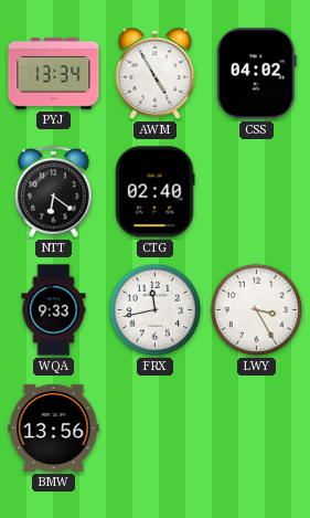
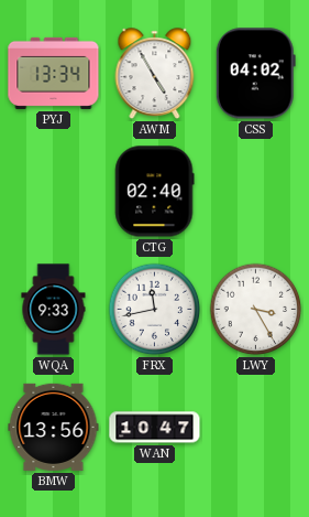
NTT: 6:21 -> none
WAN: none -> 10:47
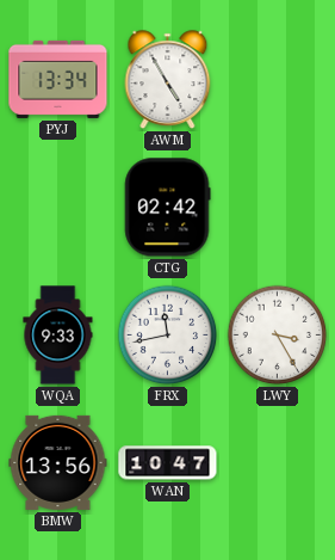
CSS: 04:02 -> none
CTG: 02:40 -> 02:42
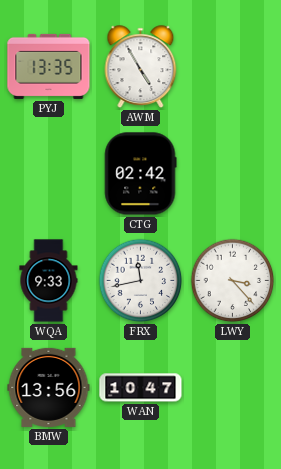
PYJ: 13:34 -> 13:35
LWY: 3:25 -> 3:23
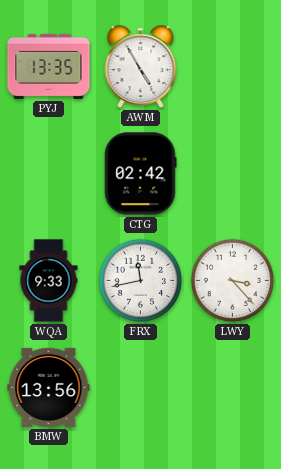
WAN: 10:47 -> none
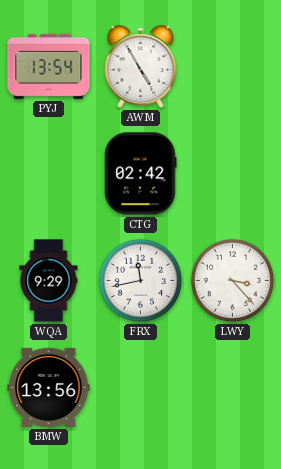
PYJ: 13:35 -> 13:54
WQA: 9:33 -> 9:29
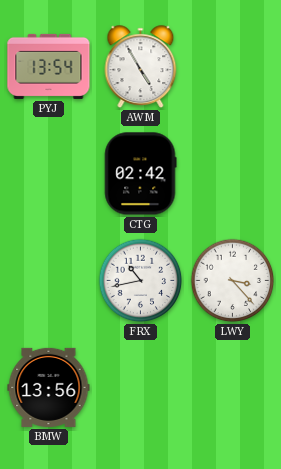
WQA: 9:29 -> none
FRX: 11:43 -> 10:43
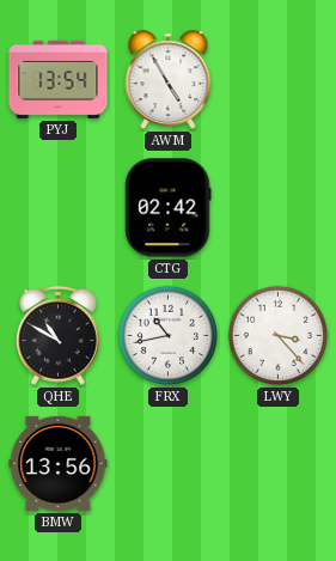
QHE: none -> 10:50
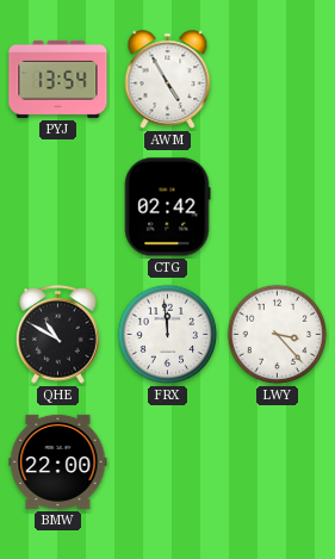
FRX: 10:43 -> 11:59
BMW: 13:56 -> 22:00
